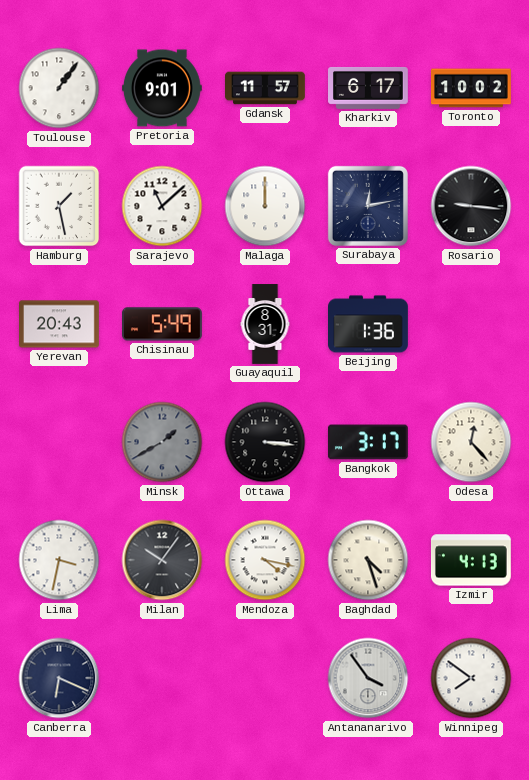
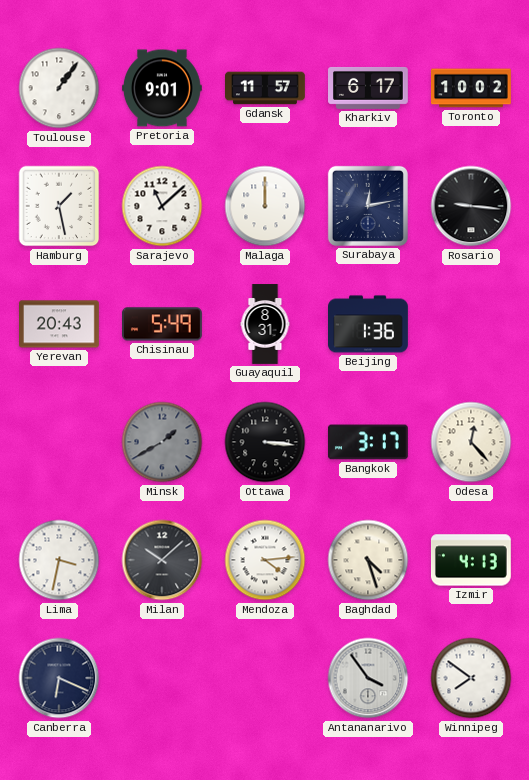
Milan: 10:06 -> 10:08
Mendoza: 4:17 -> 4:14
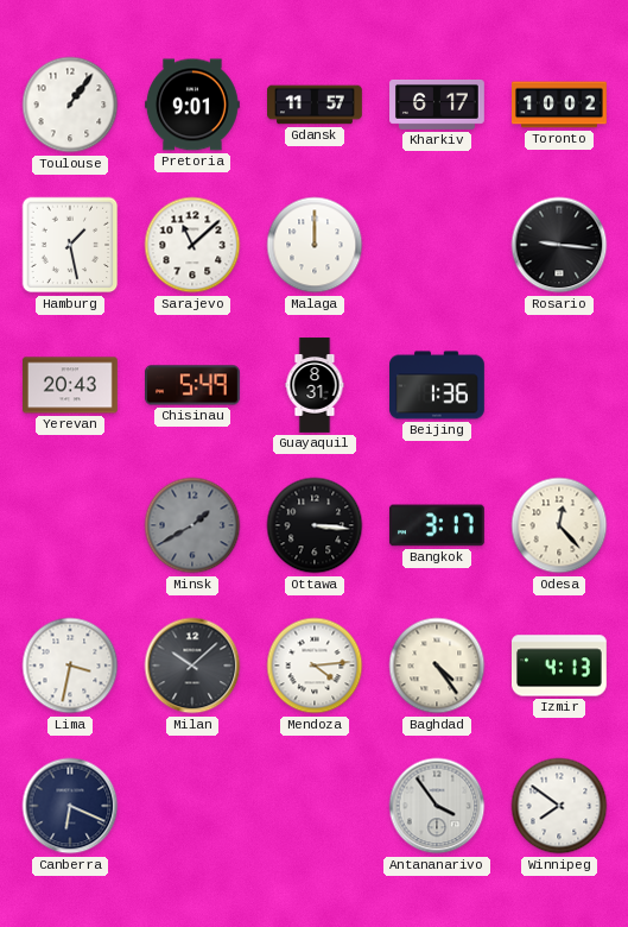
Surabaya: 12:13 -> none
Baghdad: 4:27 -> 4:24
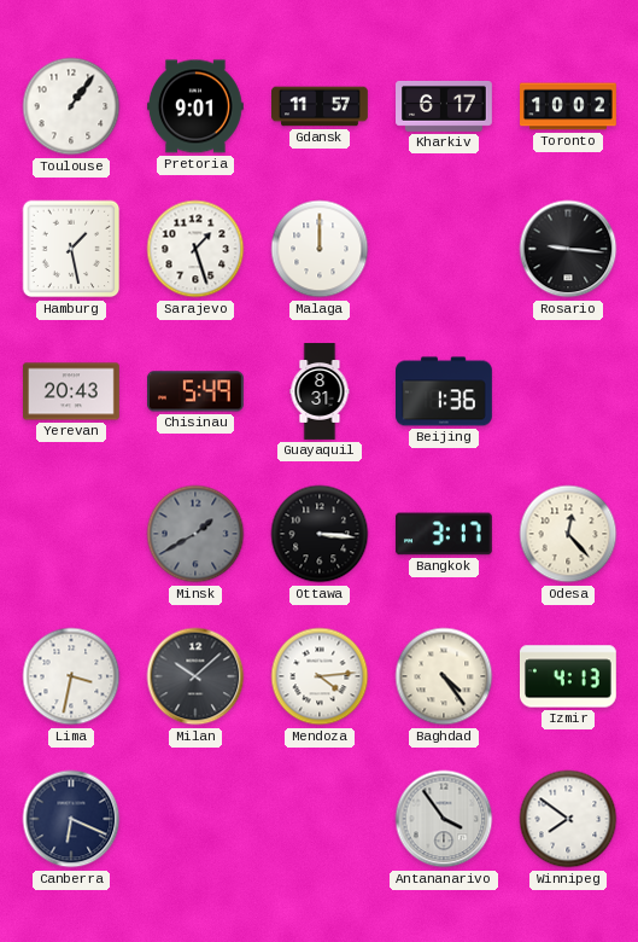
Sarajevo: 11:08 -> 1:27
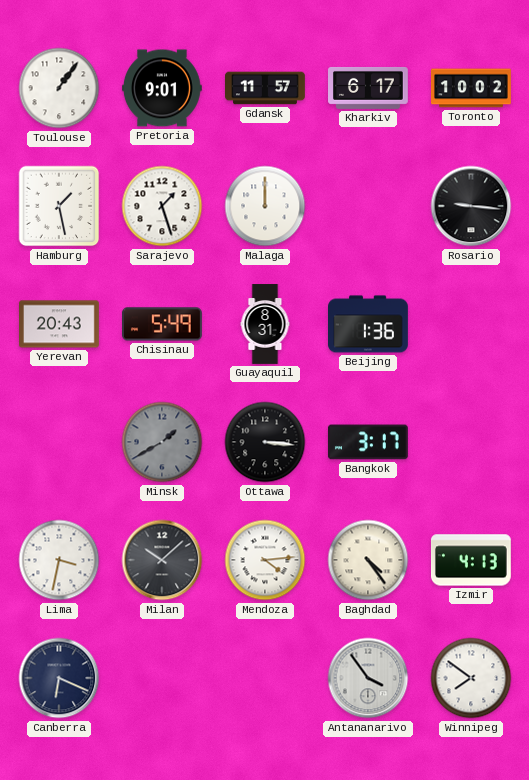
Odesa: 12:23 -> none
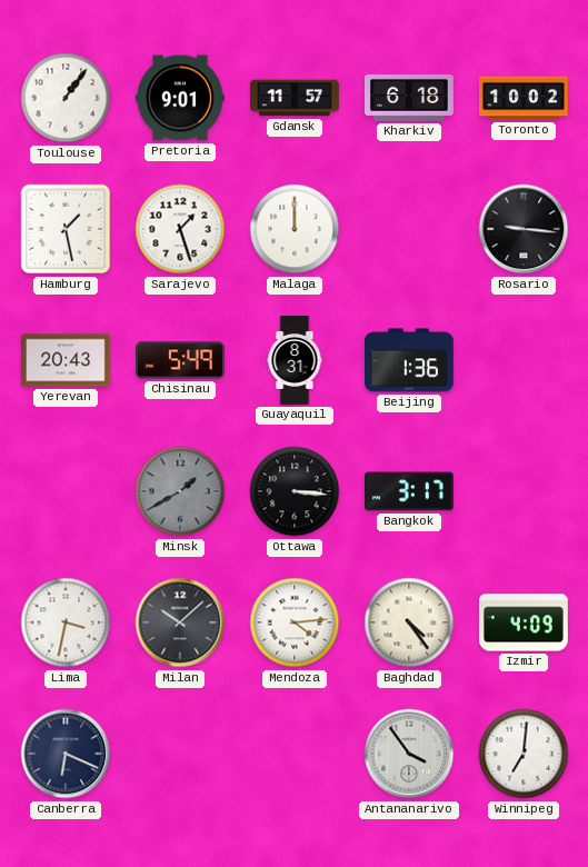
Kharkiv: 6:17 -> 6:18
Izmir: 4:13 -> 4:09
Winnipeg: 7:51 -> 7:01
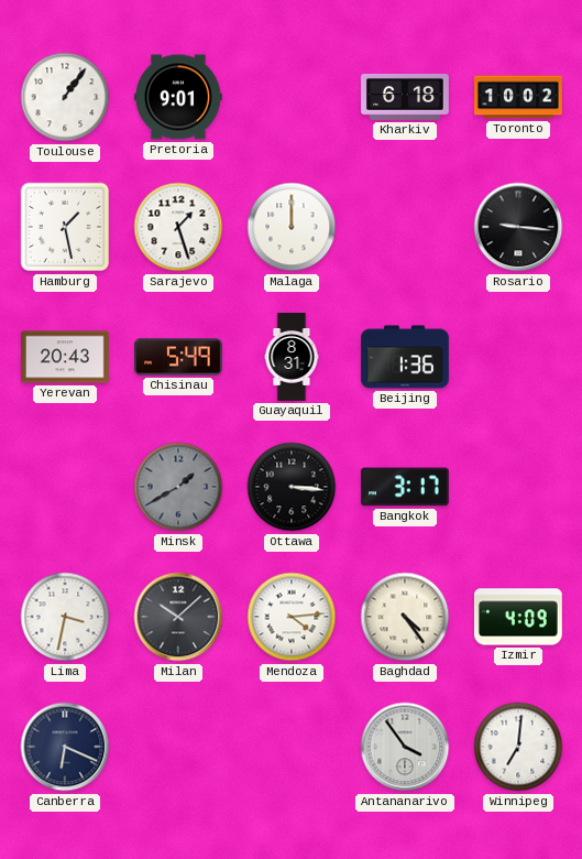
Gdansk: 11:57 -> none
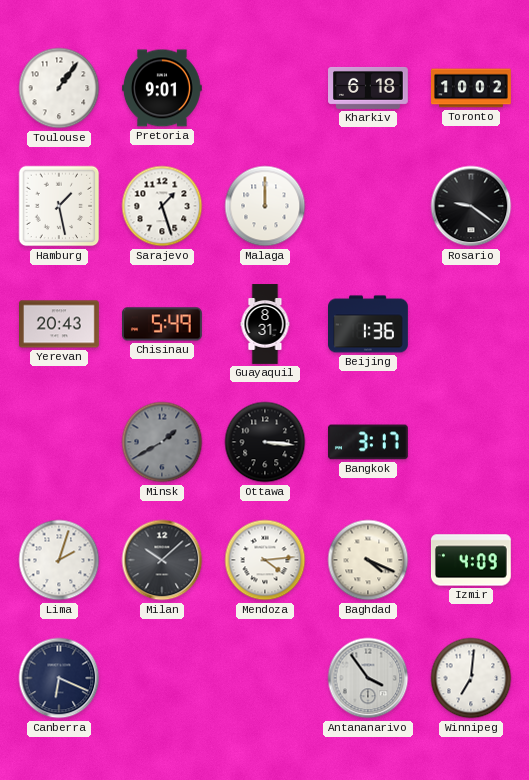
Rosario: 9:16 -> 9:21
Lima: 3:32 -> 2:03
Baghdad: 4:24 -> 4:19
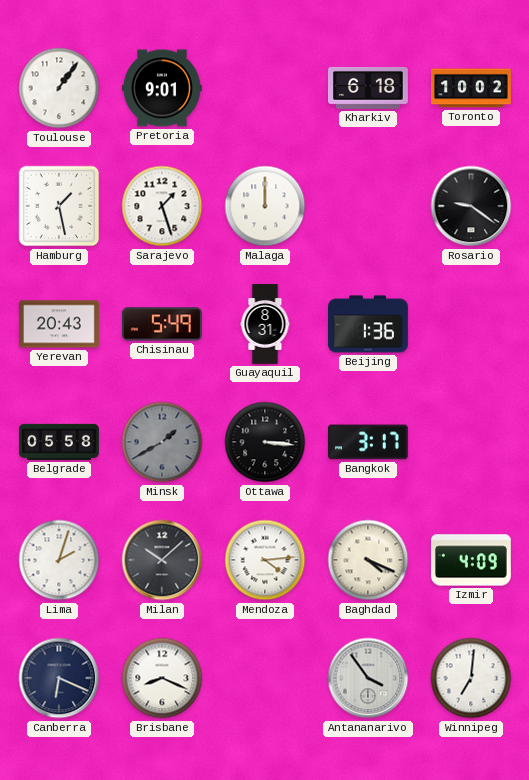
Belgrade: none -> 05:58
Brisbane: none -> 8:19
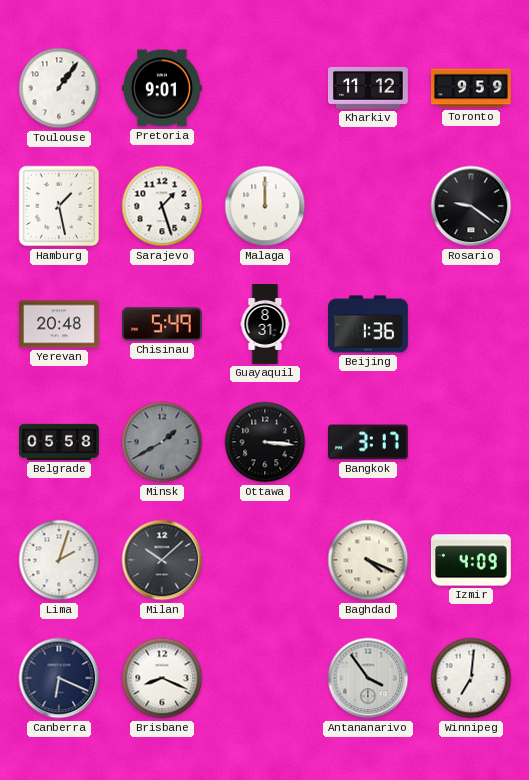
Kharkiv: 6:18 -> 11:12
Toronto: 10:02 -> 9:59
Yerevan: 20:43 -> 20:48
Mendoza: 4:14 -> none
